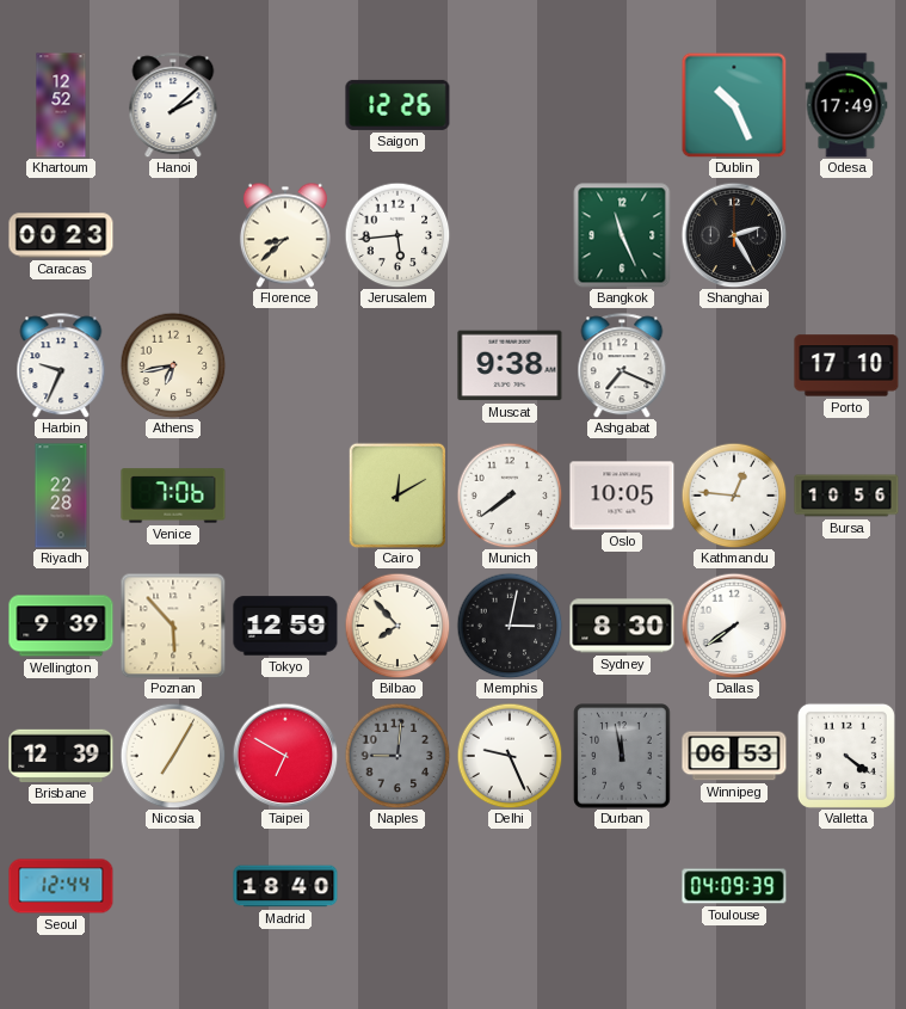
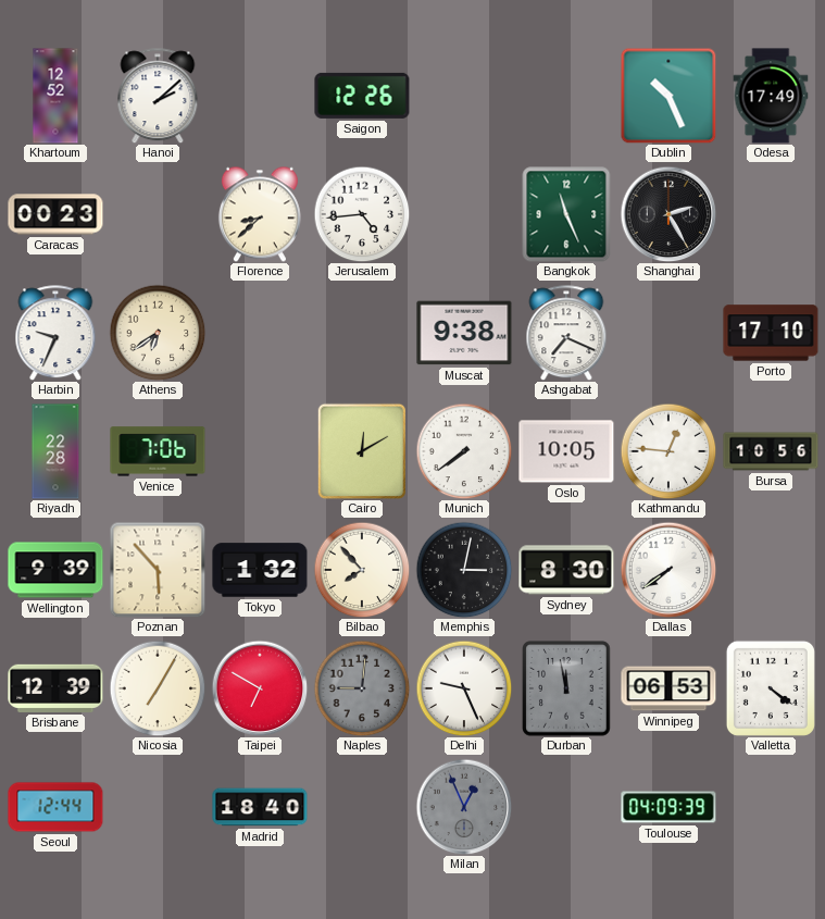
Jerusalem: 5:44 -> 4:44
Athens: 6:43 -> 6:39
Tokyo: 12:59 -> 1:32
Milan: none -> 12:56
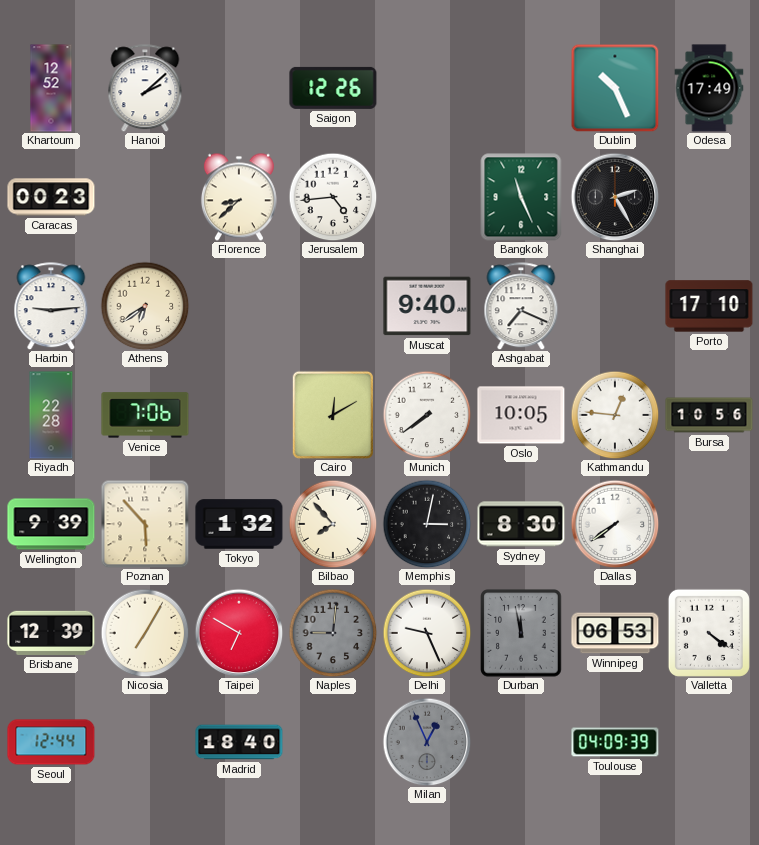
Harbin: 9:34 -> 9:14
Muscat: 9:38 -> 9:40
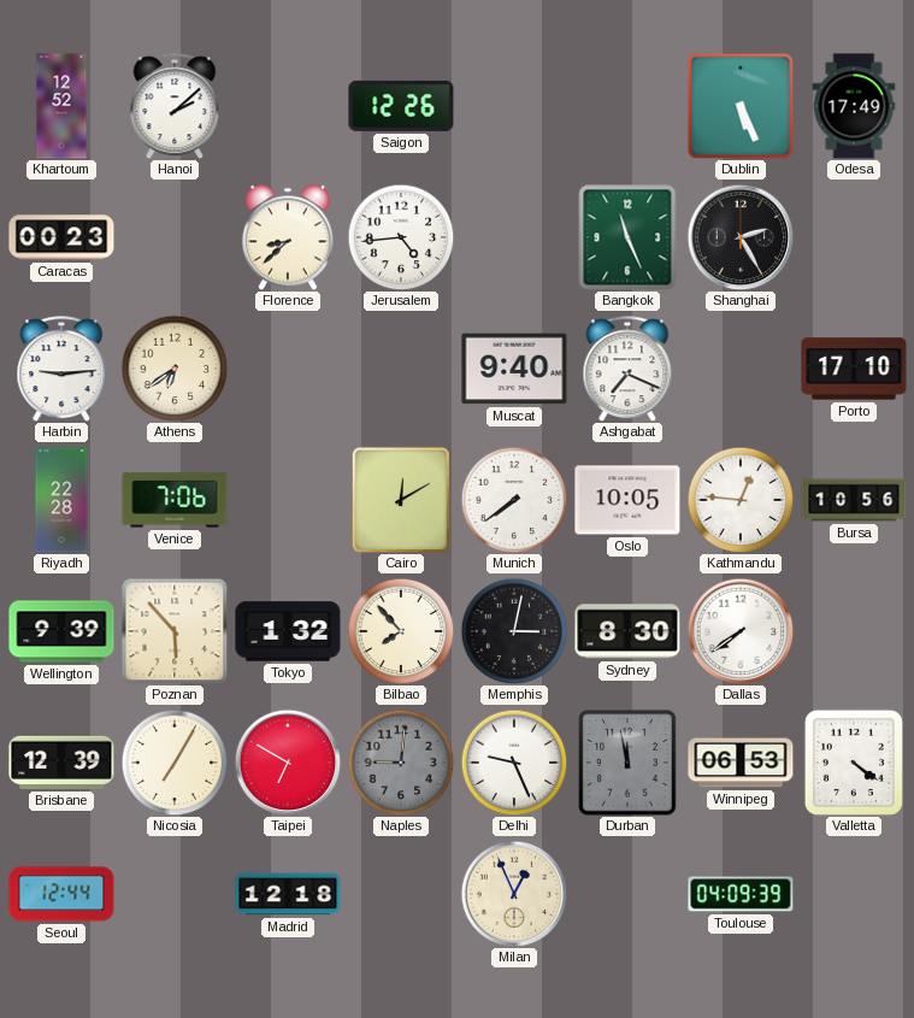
Dublin: 10:26 -> 5:26
Madrid: 18:40 -> 12:18
Milan dial: grey -> cream
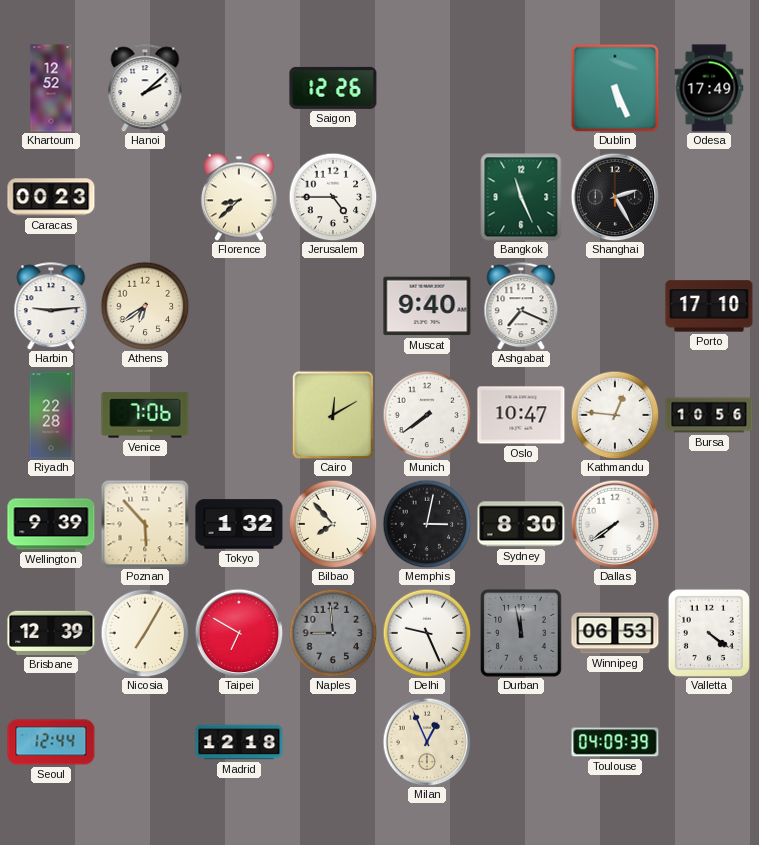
Jerusalem: 4:44 -> 4:45
Oslo: 10:05 -> 10:47
Naples: 9:01 -> 8:59
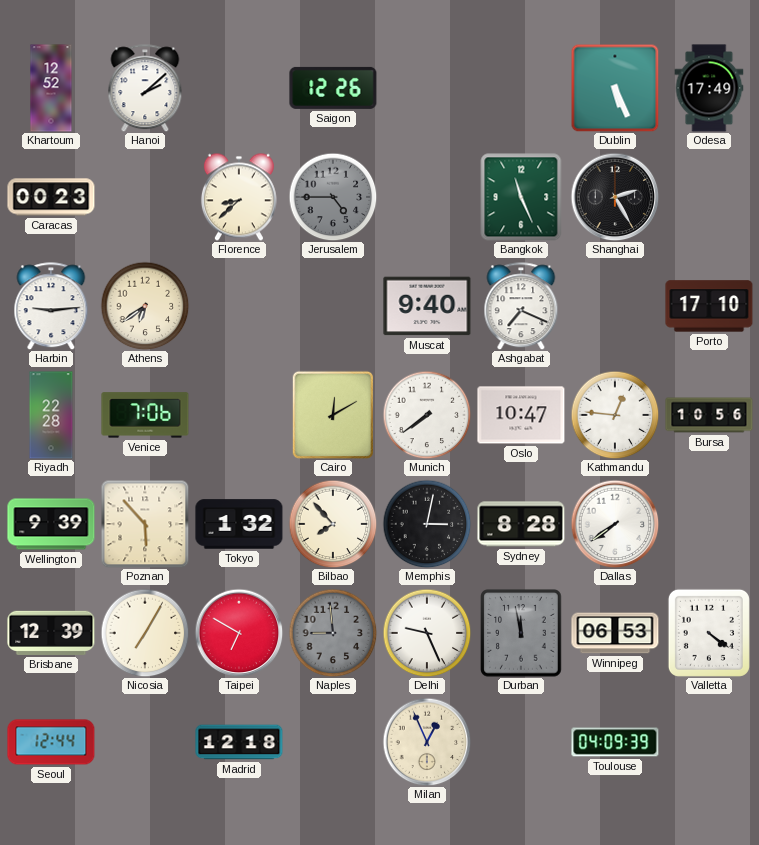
Jerusalem dial: white -> grey
Sydney: 8:30 -> 8:28
